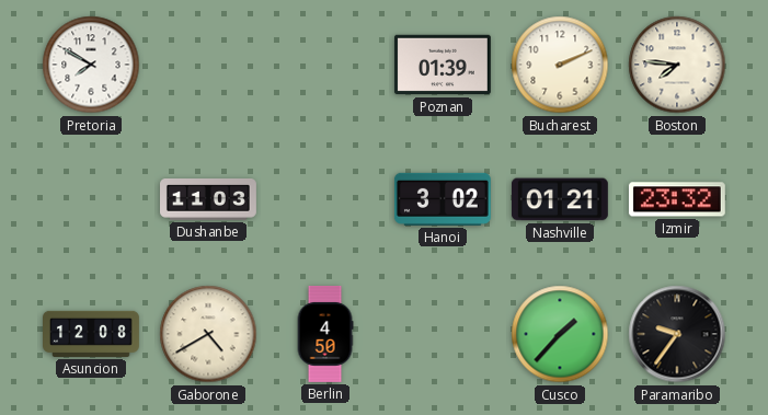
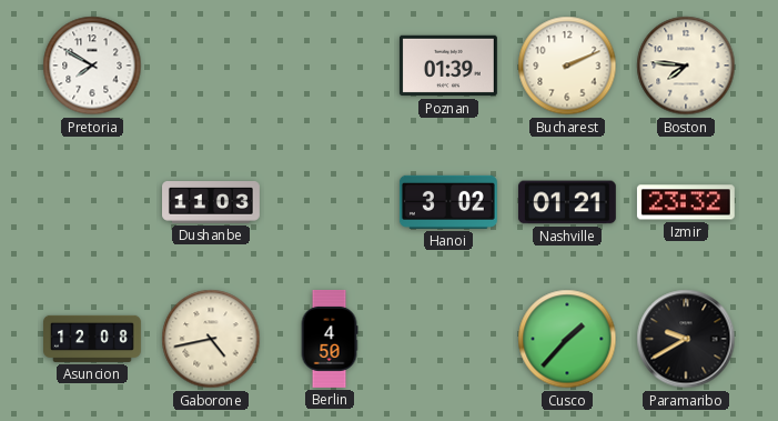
Gaborone: 4:40 -> 4:43
Paramaribo: 9:36 -> 9:40
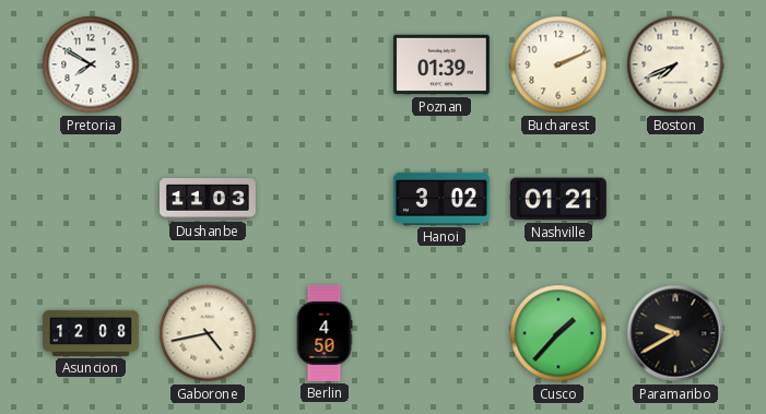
Boston: 7:46 -> 7:41
Izmir: 23:32 -> none
